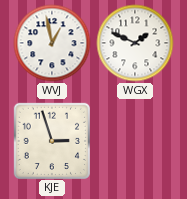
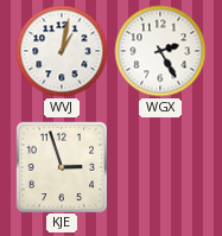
WVJ: 12:58 -> 1:02
WGX: 1:49 -> 2:25
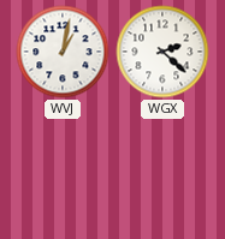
WGX: 2:25 -> 2:22
KJE: 2:57 -> none
